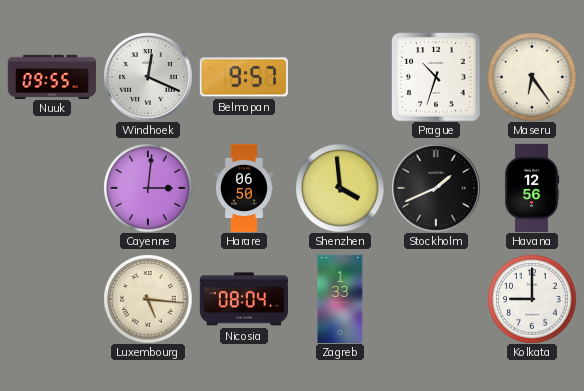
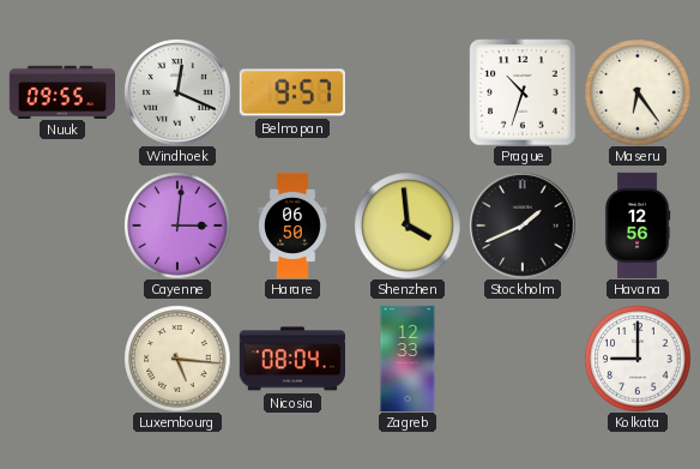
Zagreb: 1:33 -> 12:33
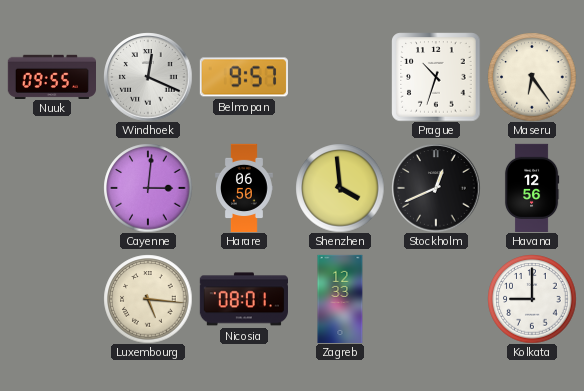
Stockholm: 1:41 -> 12:41
Nicosia: 08:04 -> 08:01
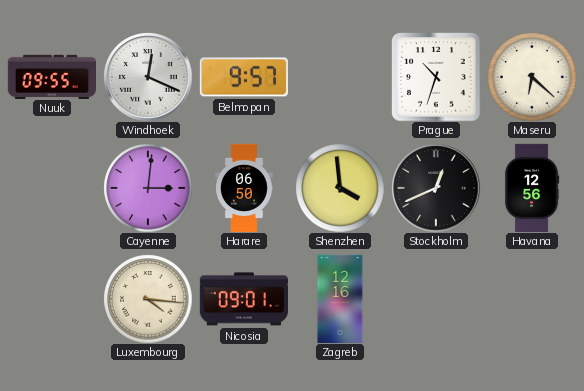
Maseru: 6:24 -> 6:22
Luxembourg: 5:16 -> 4:16
Nicosia: 08:01 -> 09:01
Zagreb: 12:33 -> 12:16
Kolkata: 9:00 -> none
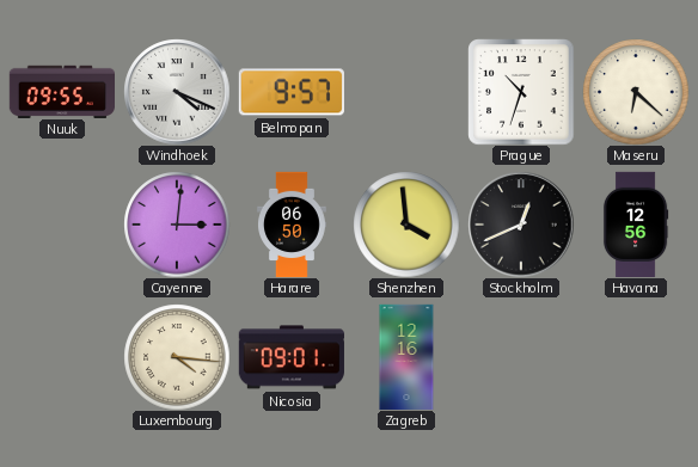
Windhoek: 12:19 -> 4:19
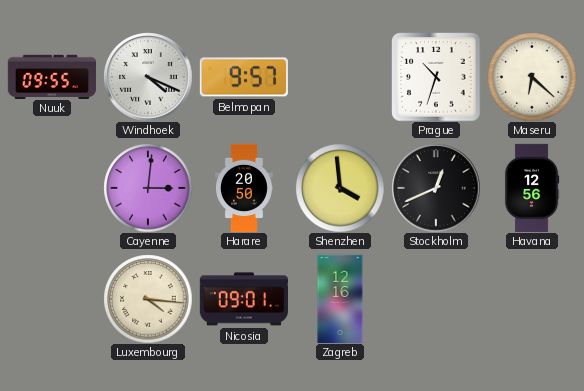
Harare: 06:50 -> 20:50
